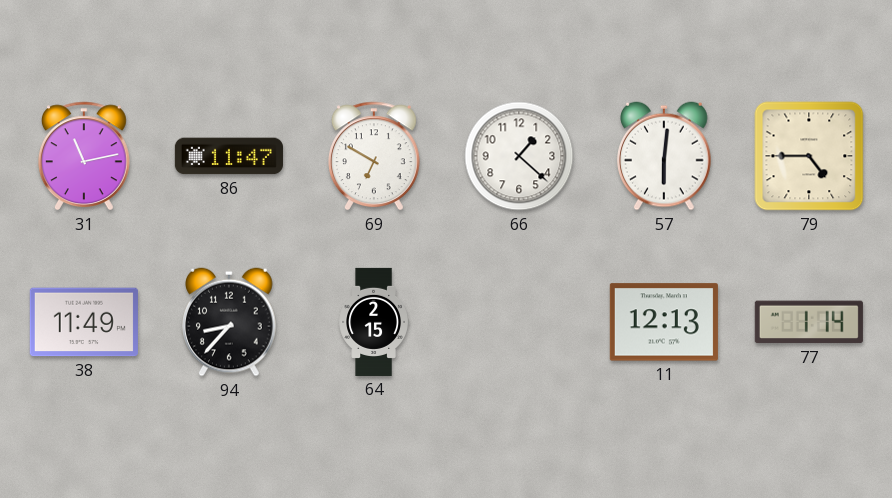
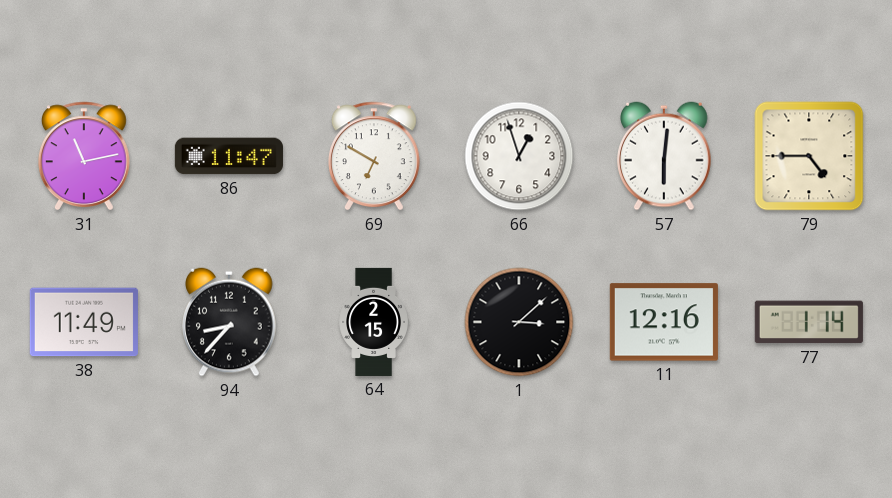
66: 1:22 -> 12:57
1: none -> 3:08
11: 12:13 -> 12:16
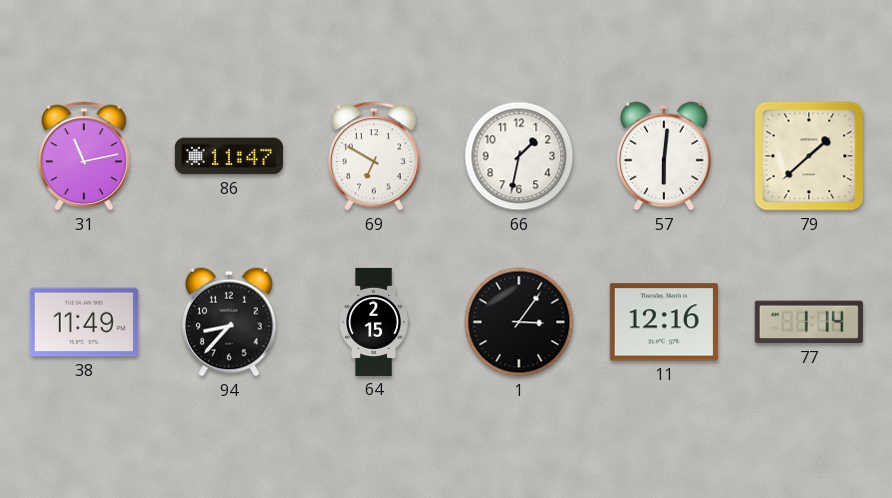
66: 12:57 -> 1:32
79: 4:45 -> 1:38
1: 3:08 -> 3:06
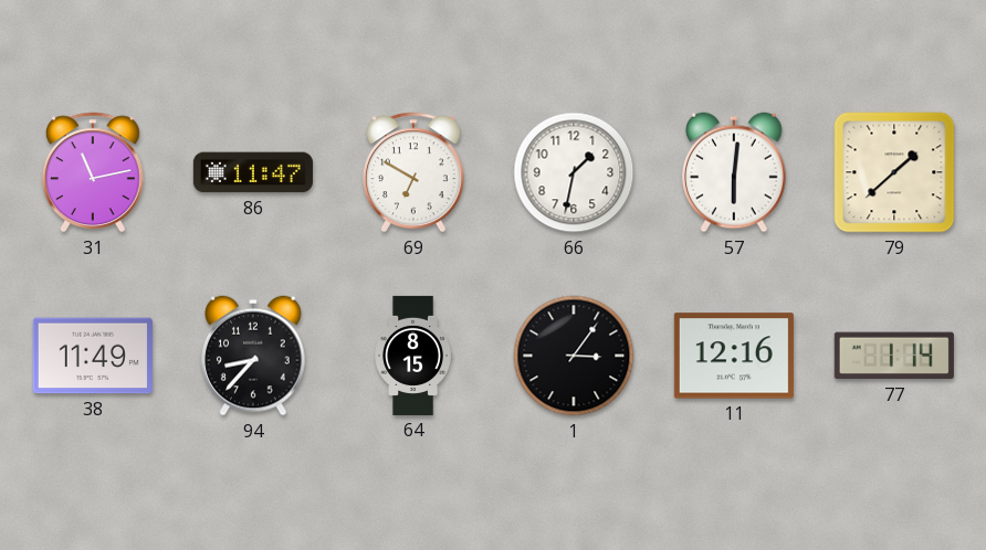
64: 2:15 -> 8:15
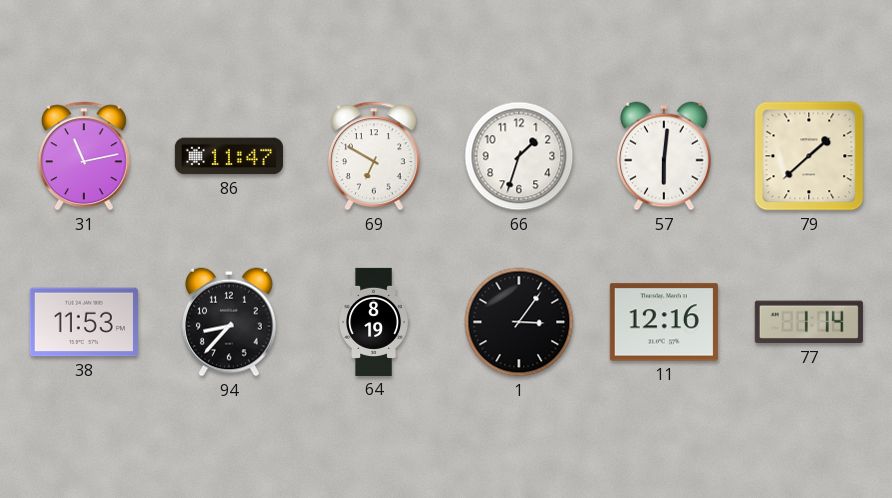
66: 1:32 -> 1:33
38: 11:49 -> 11:53
64: 8:15 -> 8:19
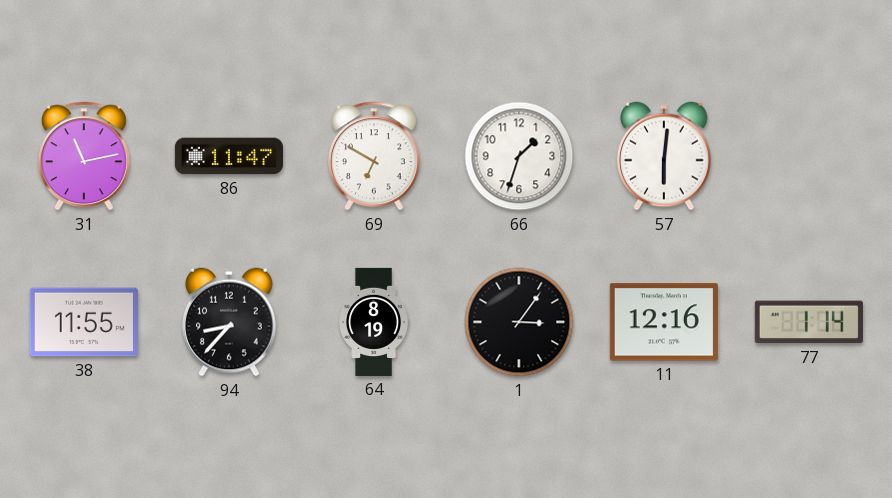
79: 1:38 -> none
38: 11:53 -> 11:55
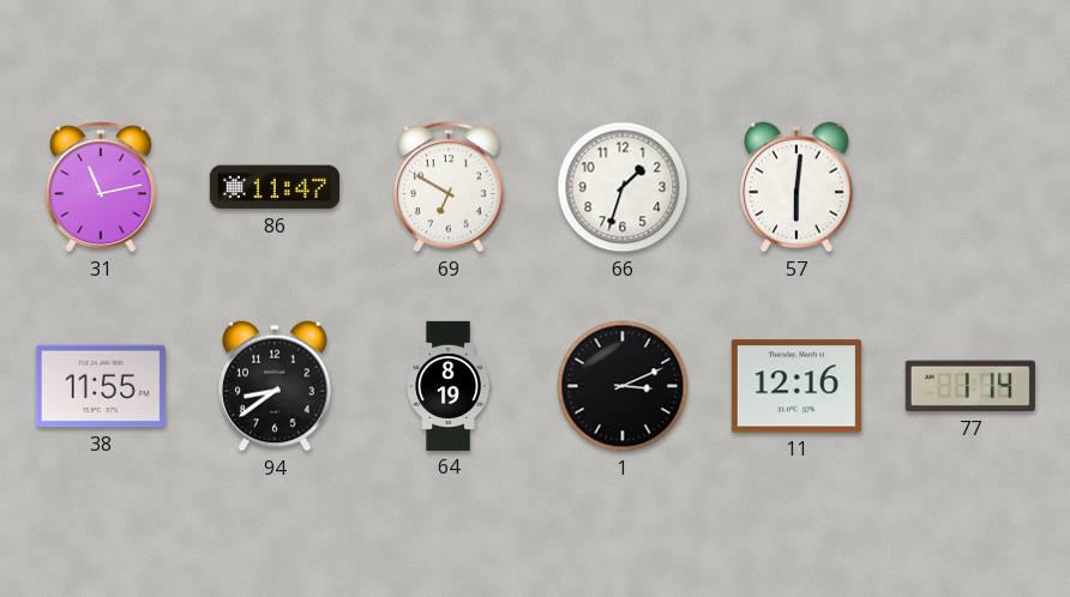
94: 8:37 -> 8:39
1: 3:06 -> 3:11
